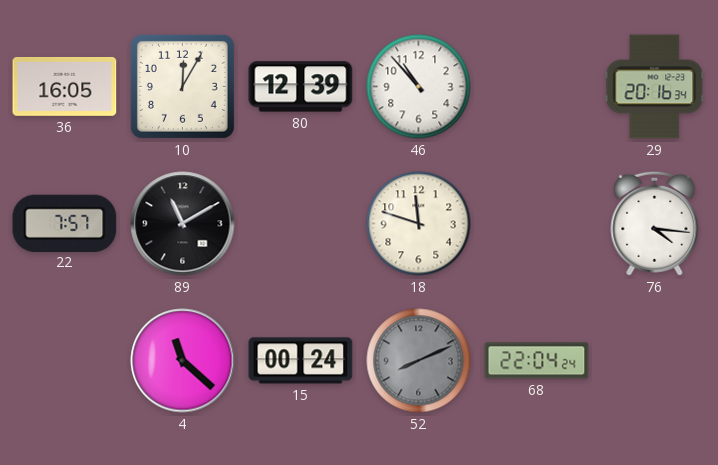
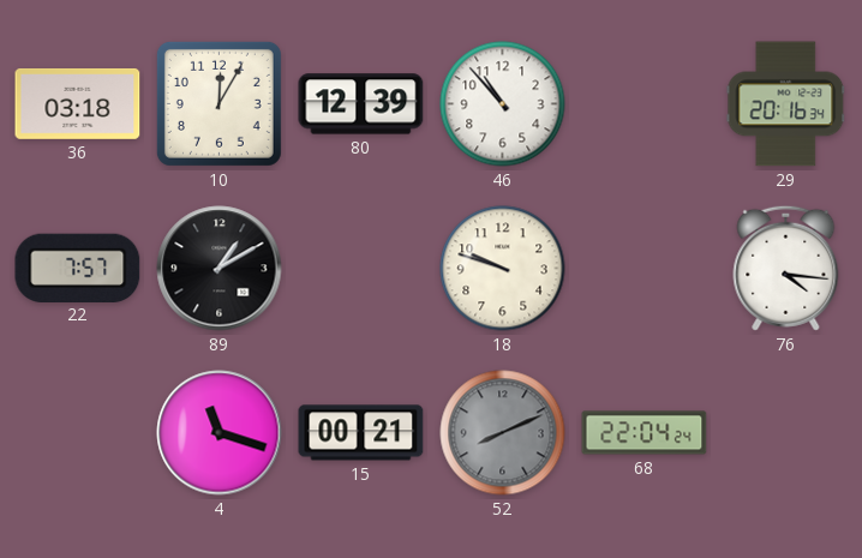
36: 16:05 -> 03:18
89: 11:10 -> 1:10
18: 11:48 -> 9:48
4: 11:22 -> 11:18
15: 00:24 -> 00:21
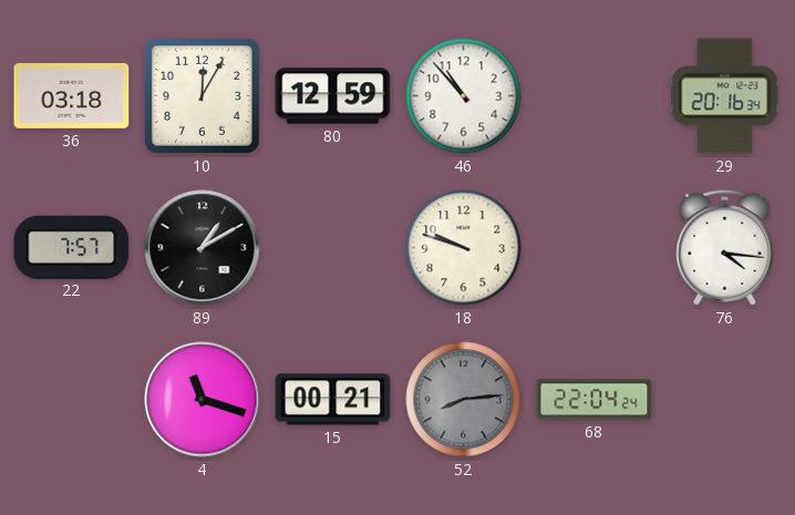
80: 12:39 -> 12:59
52: 8:11 -> 8:14
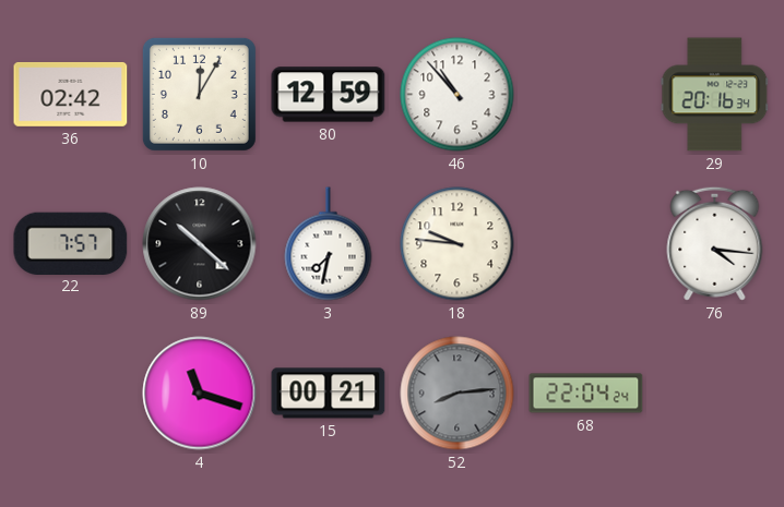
36: 03:18 -> 02:42
89: 1:10 -> 10:22
3: none -> 7:32
18: 9:48 -> 9:46
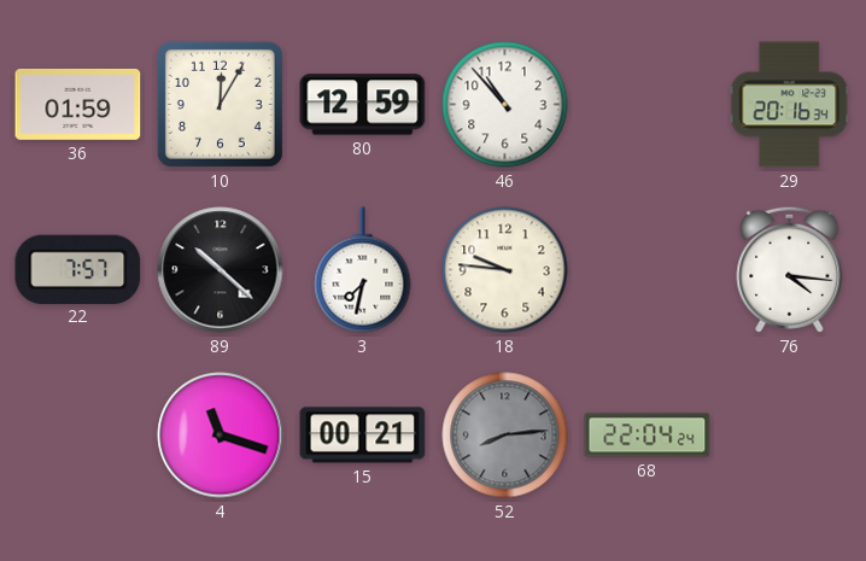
36: 02:42 -> 01:59
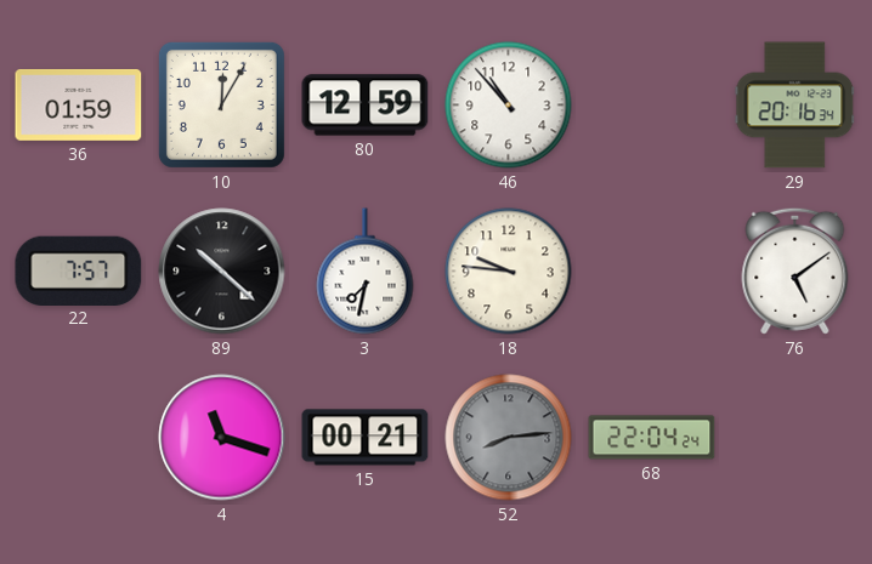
76: 4:16 -> 5:09
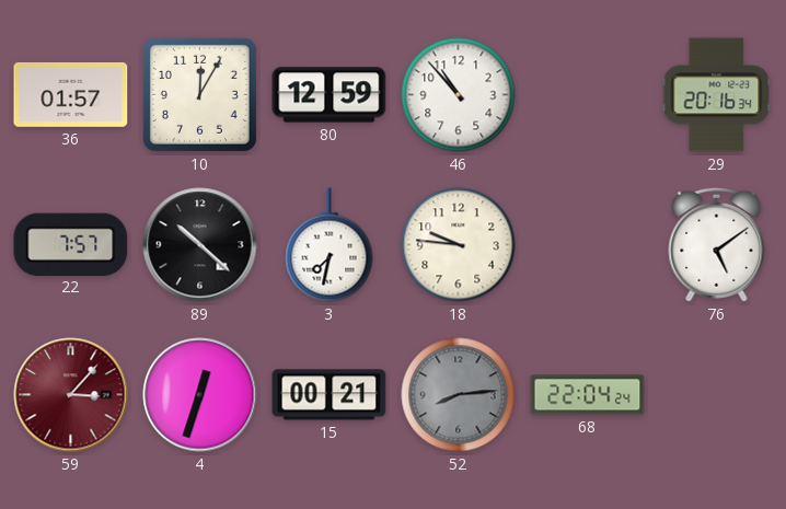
36: 01:59 -> 01:57
59: none -> 3:07
4: 11:18 -> 12:33
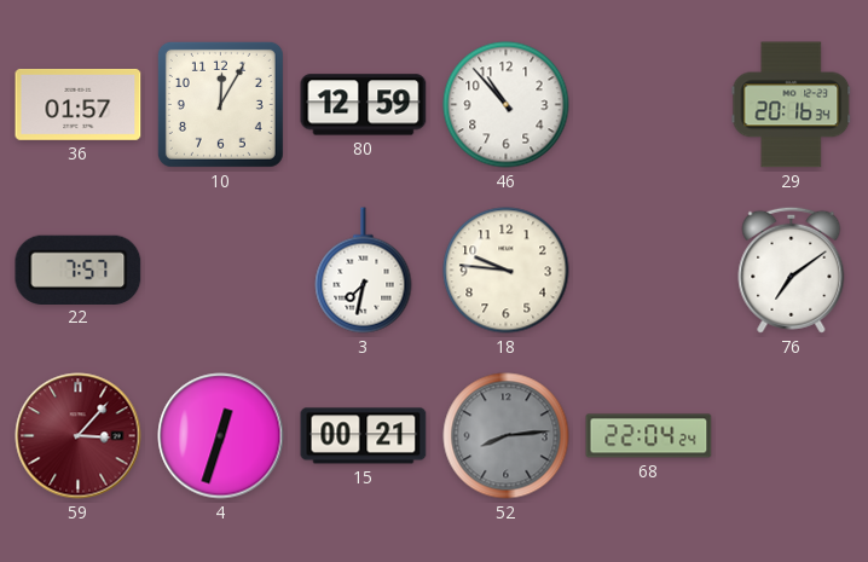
89: 10:22 -> none
76: 5:09 -> 7:09
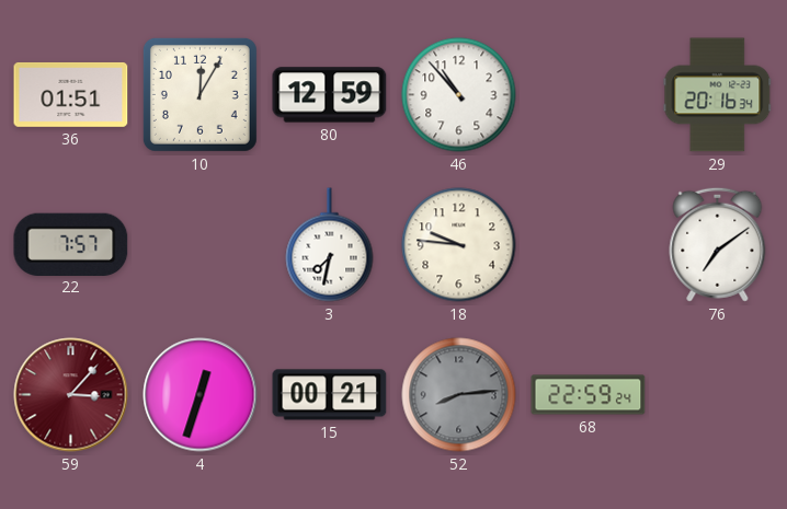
36: 01:57 -> 01:51
68: 22:04 -> 22:59
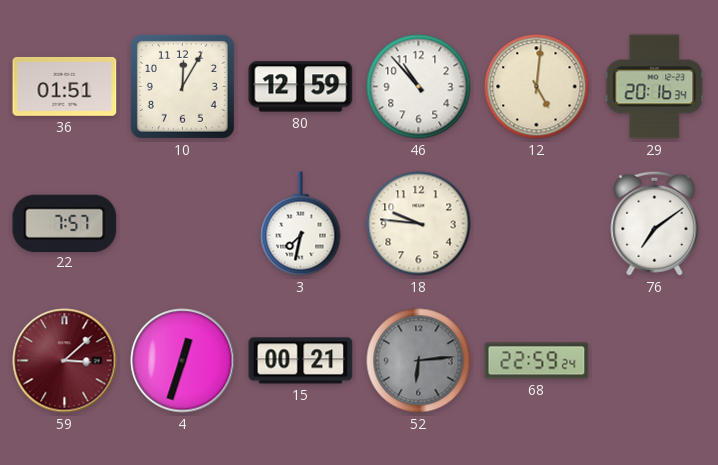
12: none -> 5:01
59: 3:07 -> 3:08
52: 8:14 -> 6:14
